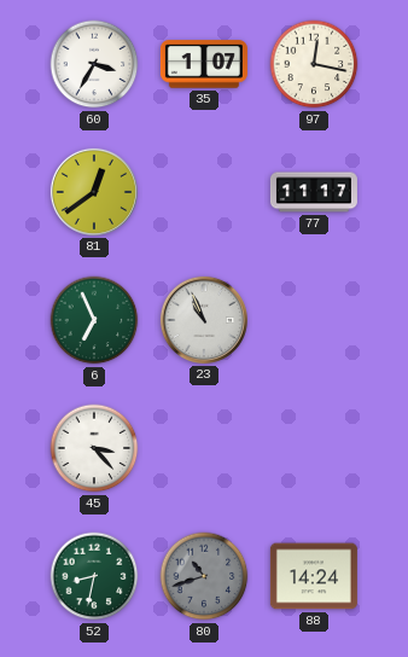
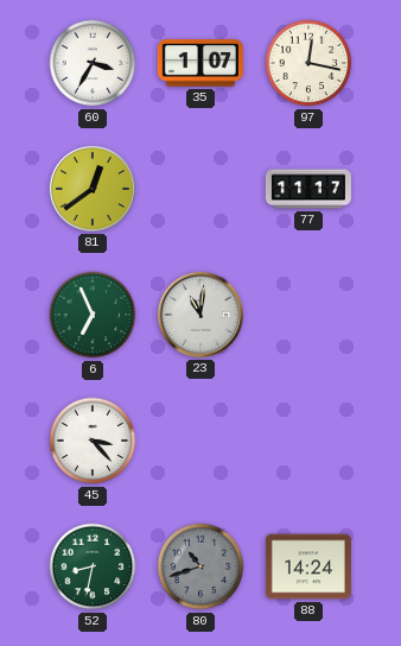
23: 10:56 -> 11:01
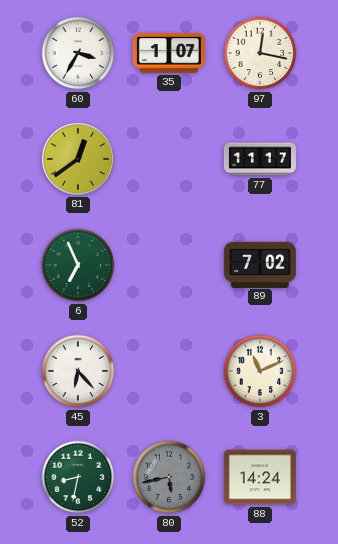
23: 11:01 -> none
89: none -> 7:02
45: 3:23 -> 6:23
3: none -> 11:11
80: 10:42 -> 5:43
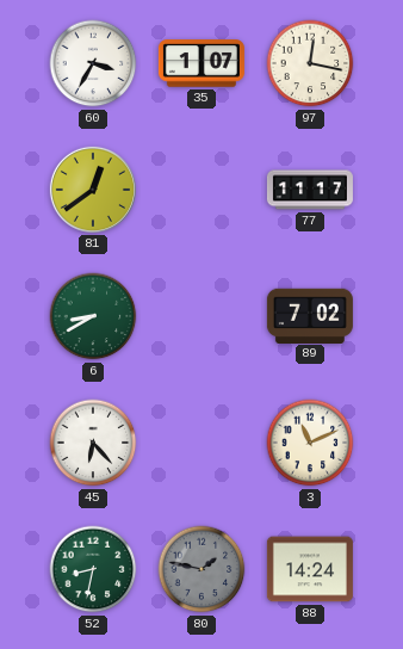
6: 6:56 -> 8:40
80: 5:43 -> 1:47
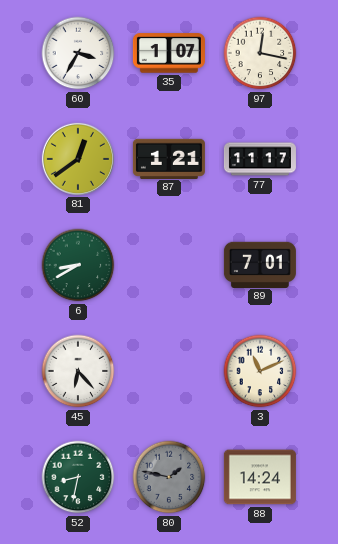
87: none -> 1:21
89: 7:02 -> 7:01
